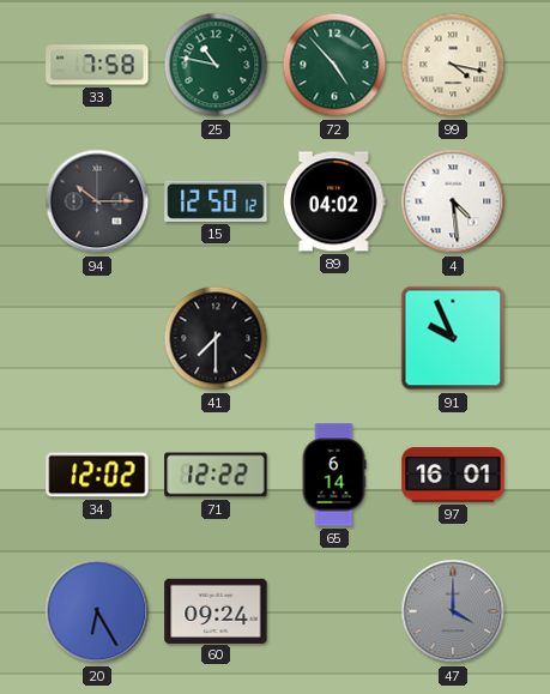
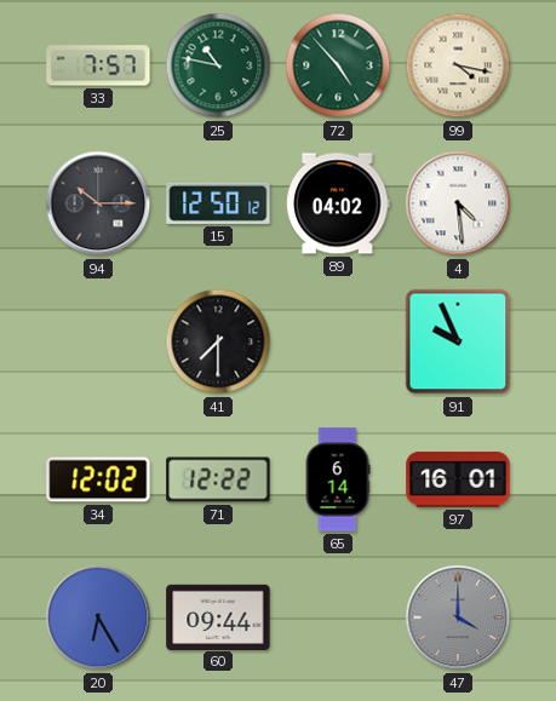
33: 7:58 -> 7:57
60: 09:24 -> 09:44
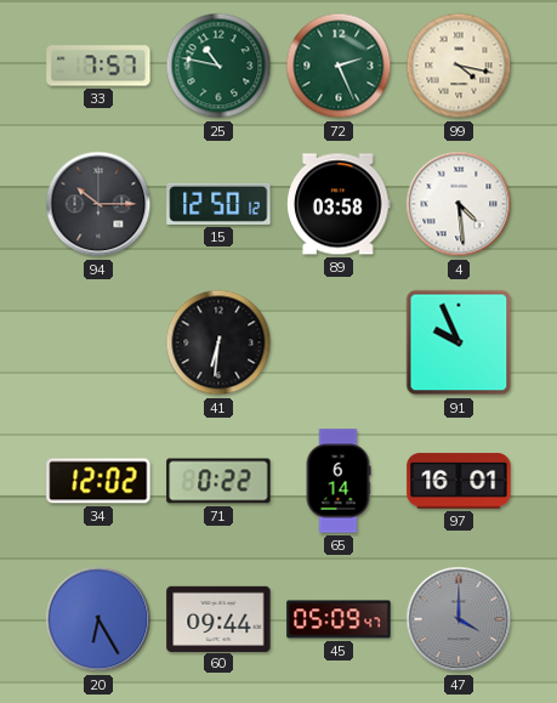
72: 4:53 -> 2:26
89: 04:02 -> 03:58
41: 7:30 -> 6:31
71: 12:22 -> 0:22
45: none -> 05:09
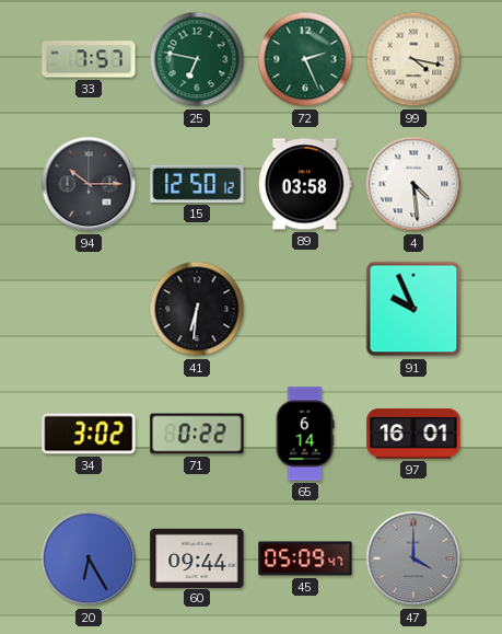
25: 10:47 -> 6:47
34: 12:02 -> 3:02
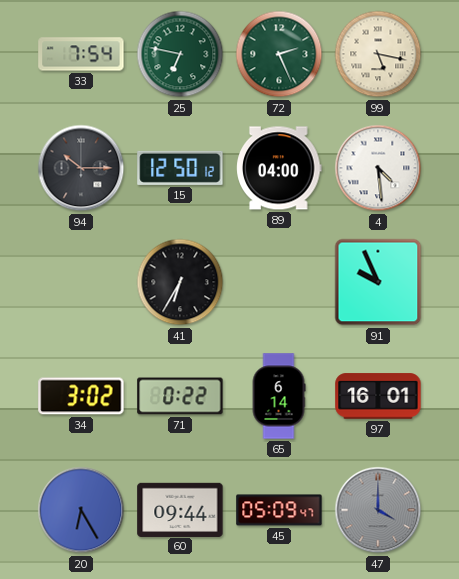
33: 7:57 -> 7:54
99: 4:17 -> 5:17
89: 03:58 -> 04:00
41: 6:31 -> 6:35
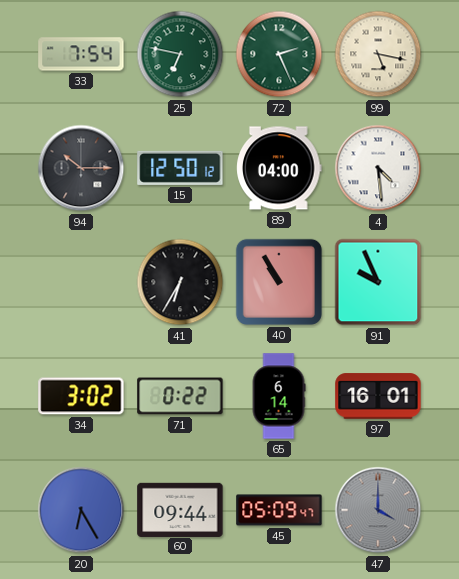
40: none -> 10:55
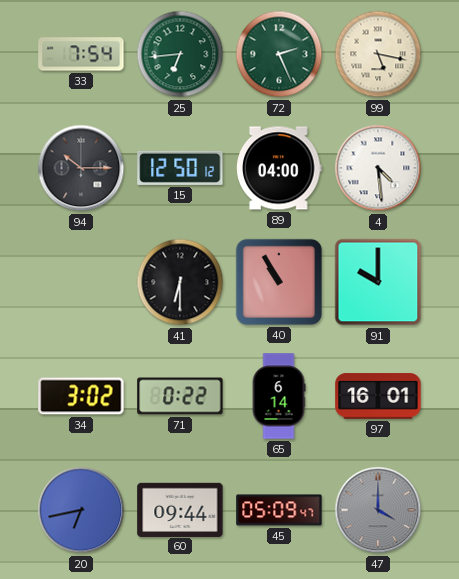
25: 6:47 -> 6:44
41: 6:35 -> 6:30
91: 9:56 -> 10:00
20: 6:25 -> 6:43
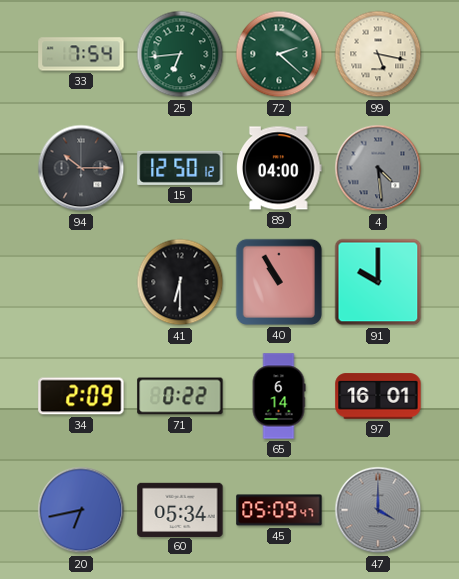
72: 2:26 -> 2:22
4 dial: white -> grey
34: 3:02 -> 2:09
60: 09:44 -> 05:34
